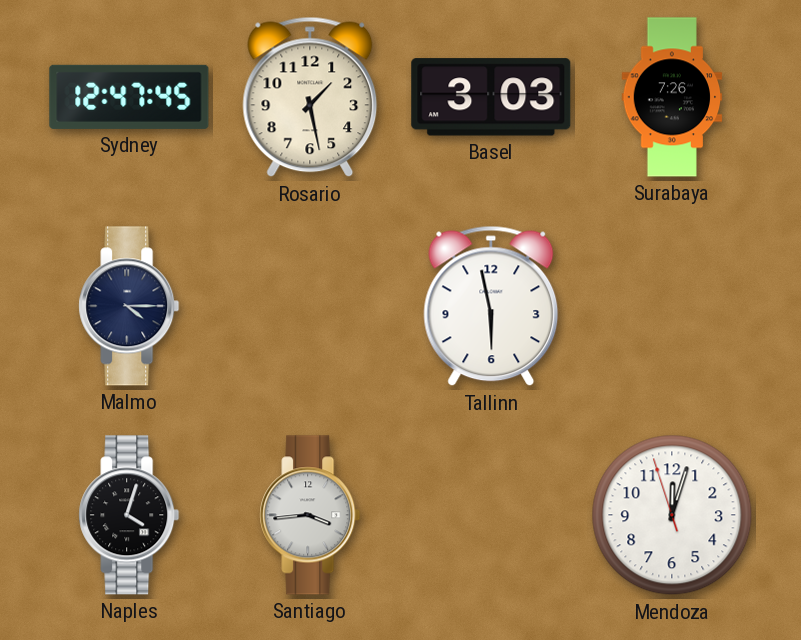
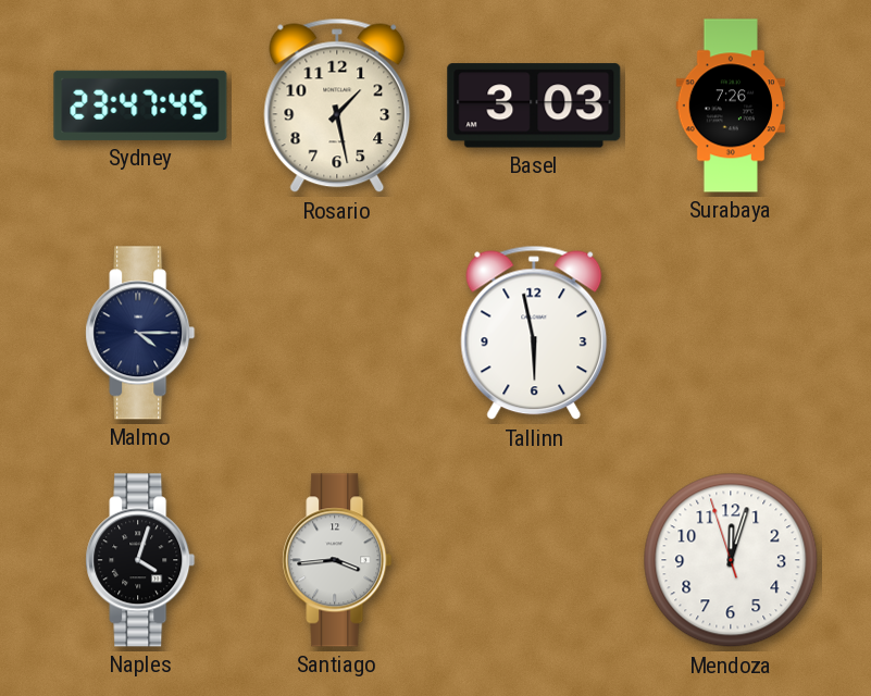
Sydney: 12:47 -> 23:47
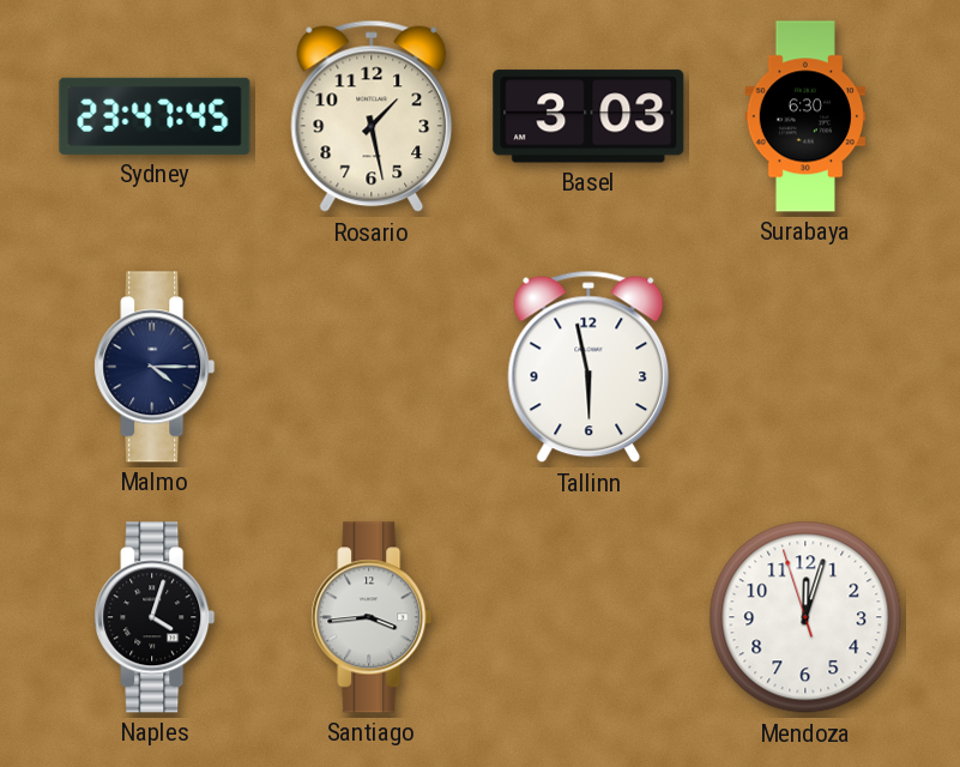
Surabaya: 7:26 -> 6:30
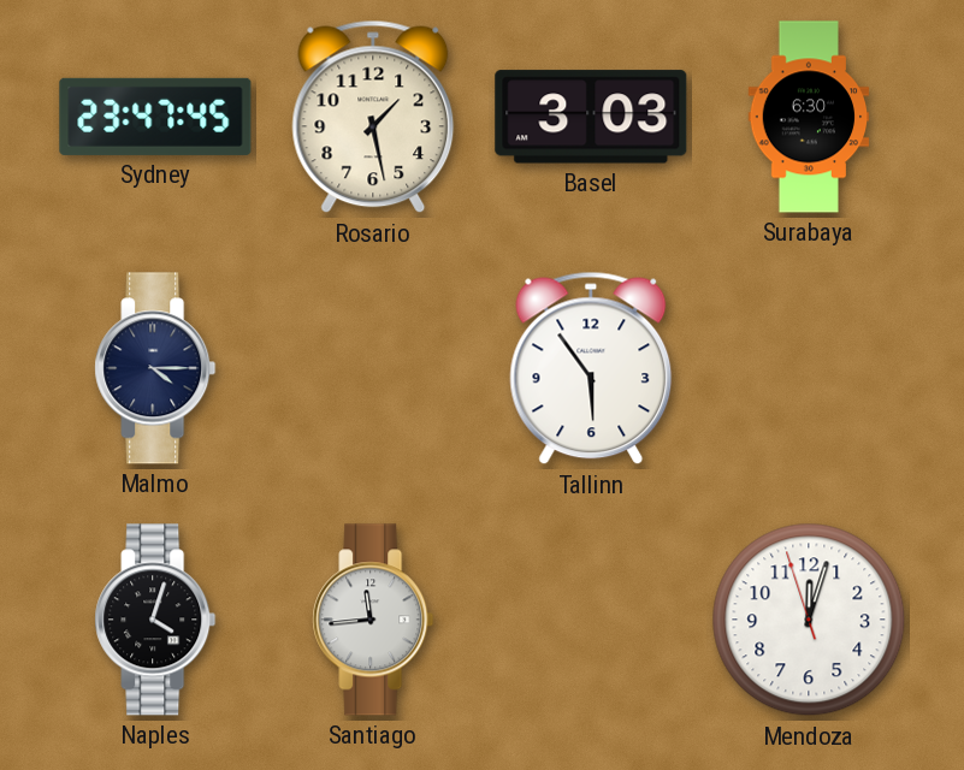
Tallinn: 5:58 -> 5:54
Santiago: 3:44 -> 11:44
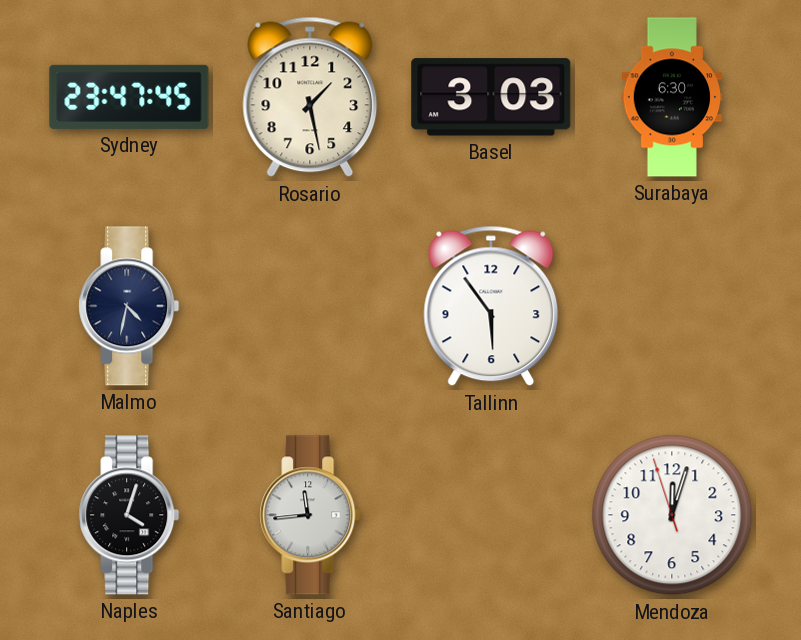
Malmo: 4:15 -> 4:32
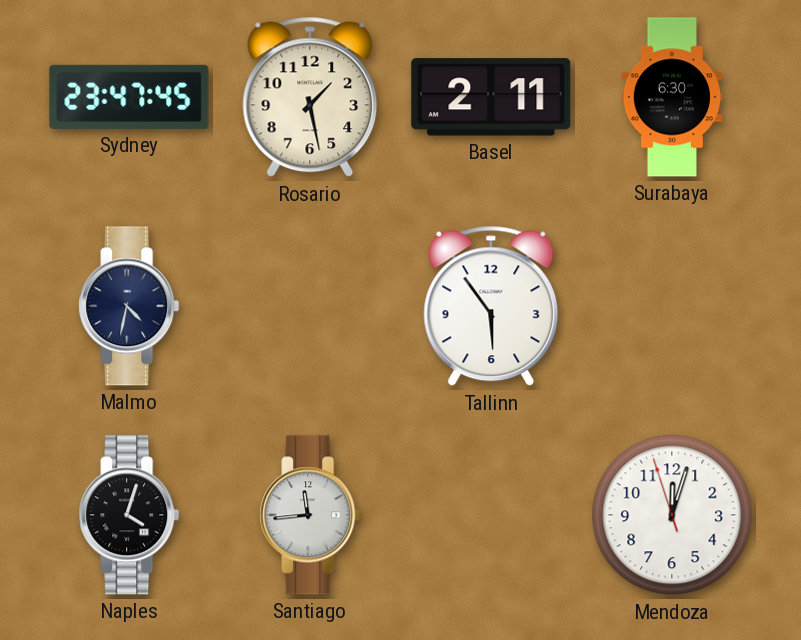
Basel: 3:03 -> 2:11
